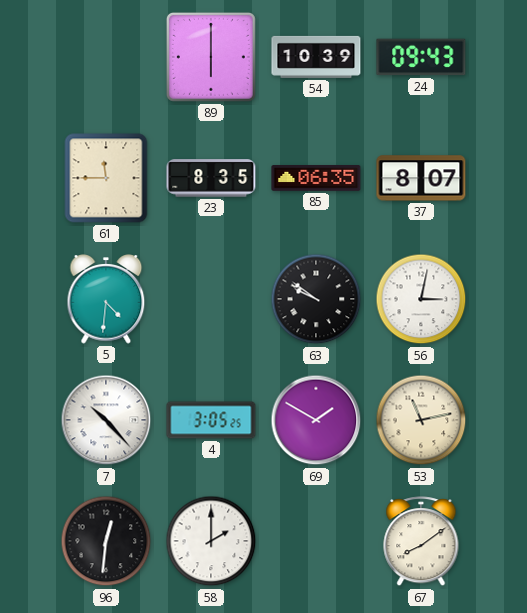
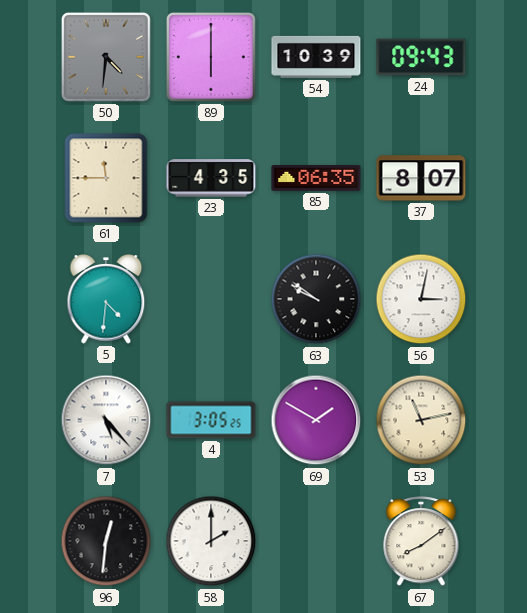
50: none -> 4:31
23: 8:35 -> 4:35
7: 10:23 -> 5:23
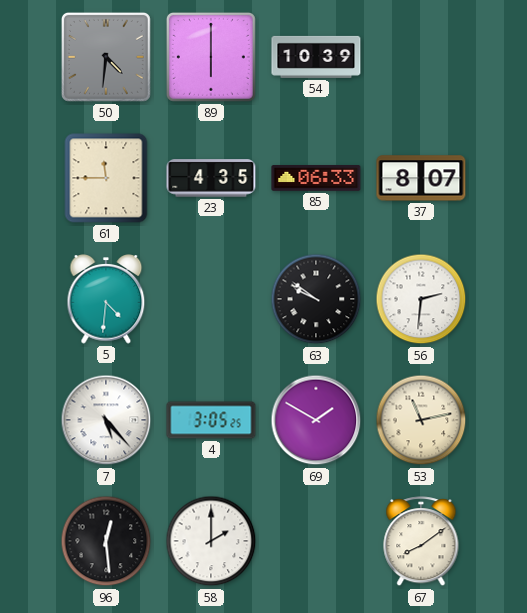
24: 09:43 -> none
85: 06:35 -> 06:33
56: 3:02 -> 2:31
96: 12:31 -> 12:29
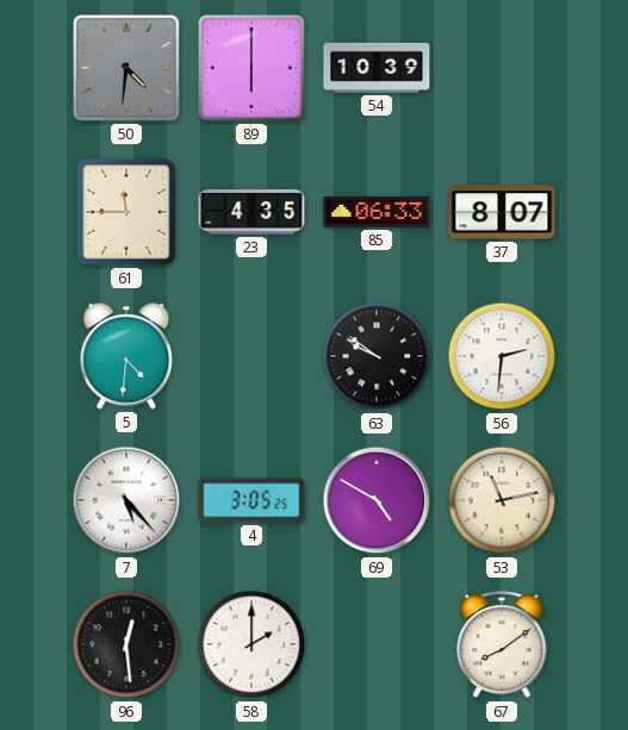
69: 1:50 -> 4:50
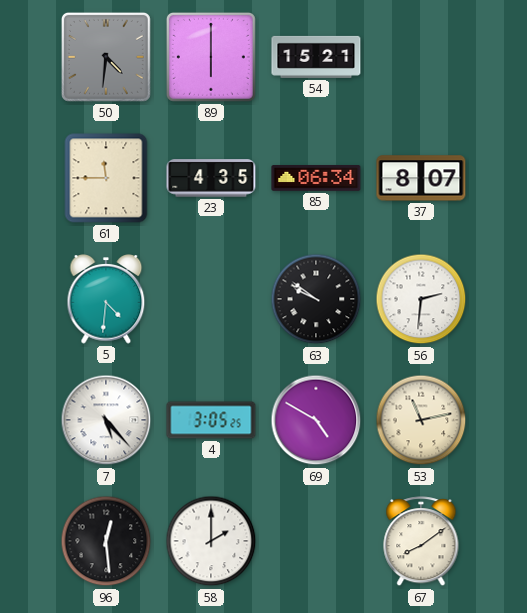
54: 10:39 -> 15:21
85: 06:33 -> 06:34
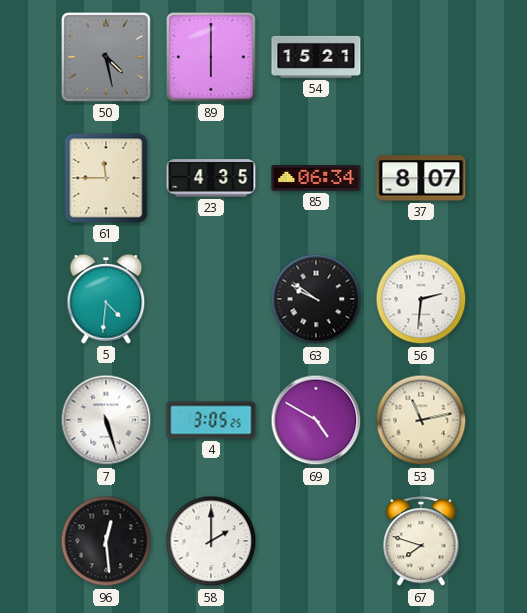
50: 4:31 -> 4:28
7: 5:23 -> 5:27
67: 8:09 -> 7:48
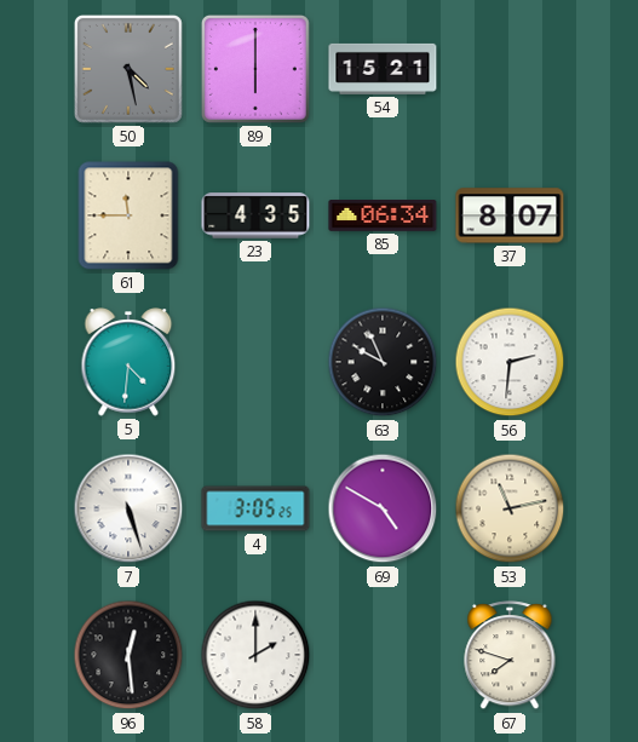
63: 9:51 -> 9:56
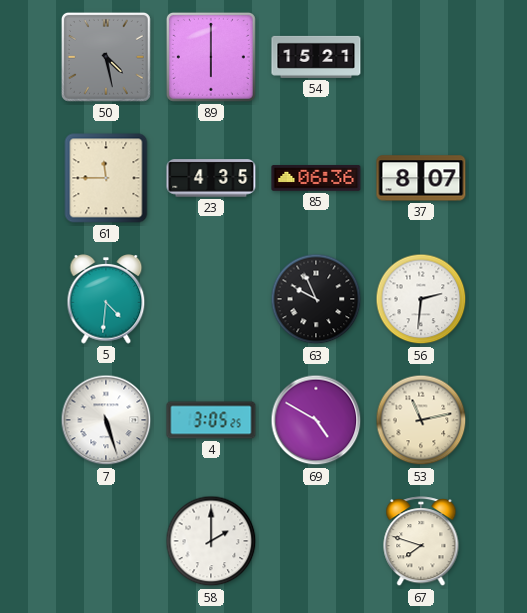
85: 06:34 -> 06:36
96: 12:29 -> none
